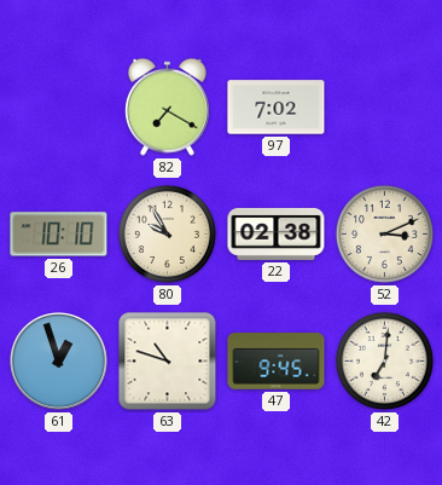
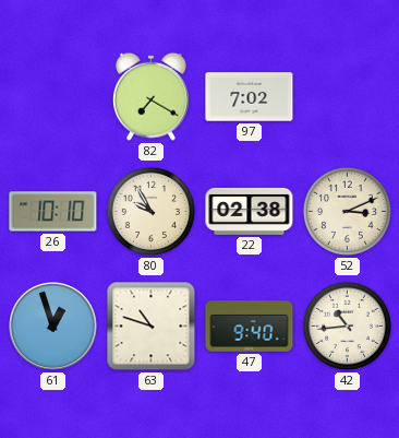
47: 9:45 -> 9:40
42: 7:01 -> 10:44
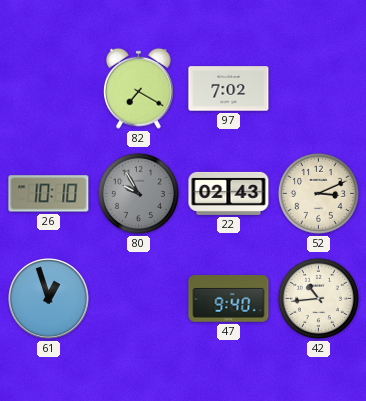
80 dial: cream -> grey
22: 02:38 -> 02:43
63: 10:48 -> none
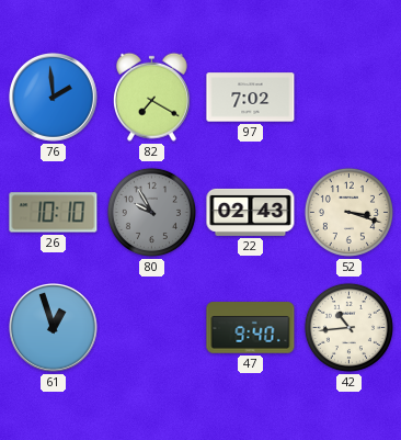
76: none -> 1:59
52: 3:11 -> 3:18
